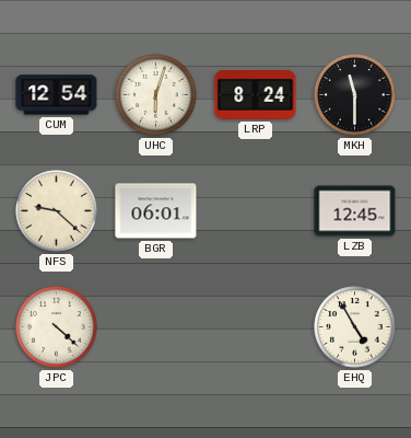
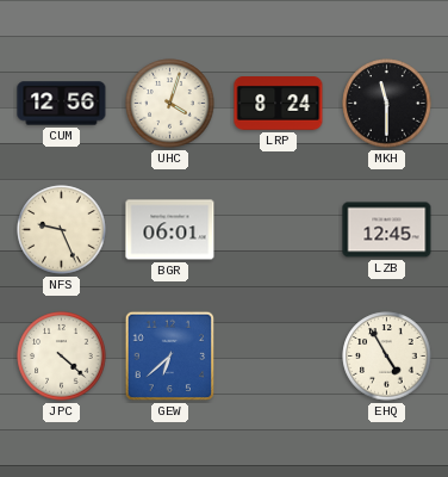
CUM: 12:54 -> 12:56
UHC: 6:03 -> 4:03
NFS: 9:22 -> 9:26
GEW: none -> 6:38
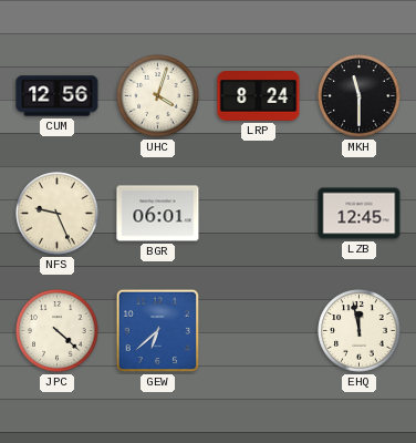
EHQ: 4:55 -> 11:58
